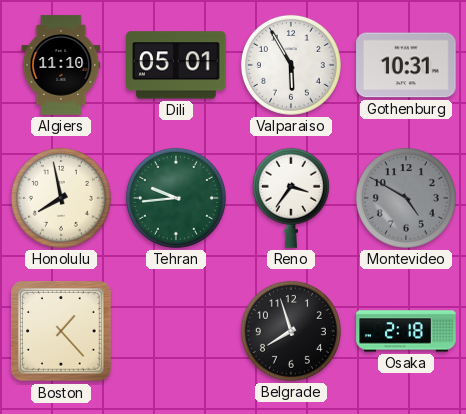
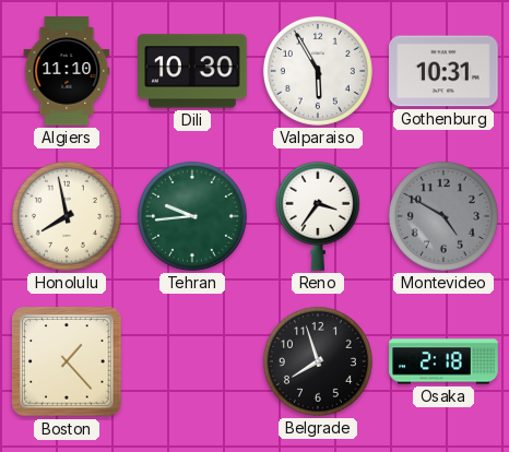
Dili: 05:01 -> 10:30
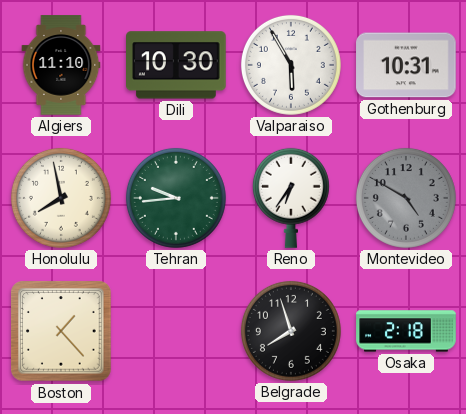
Reno: 3:36 -> 6:36
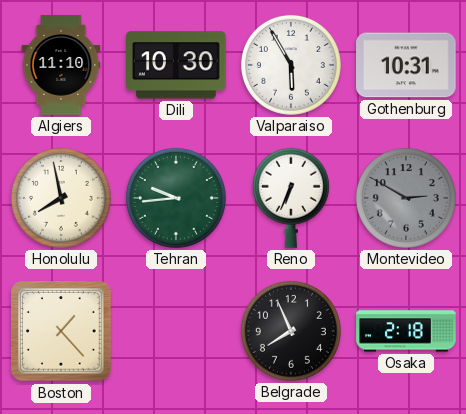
Reno: 6:36 -> 6:34
Montevideo: 4:50 -> 2:50
Belgrade: 7:57 -> 7:56
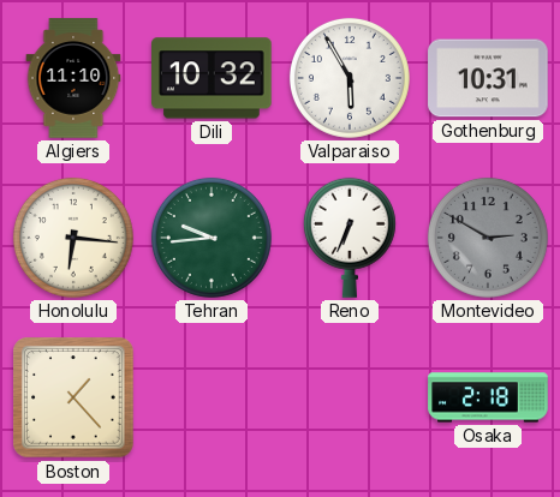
Dili: 10:30 -> 10:32
Honolulu: 7:58 -> 6:16
Belgrade: 7:56 -> none
